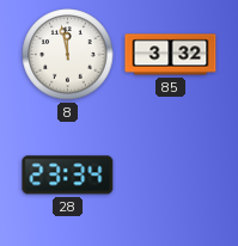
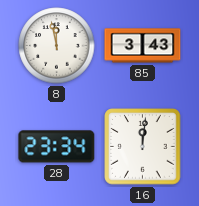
85: 3:32 -> 3:43
16: none -> 12:01
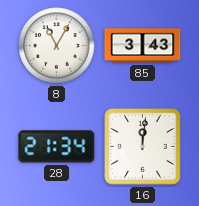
8: 11:58 -> 11:05
28: 23:34 -> 21:34
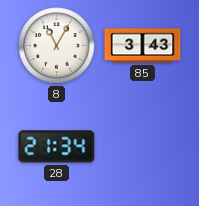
16: 12:01 -> none
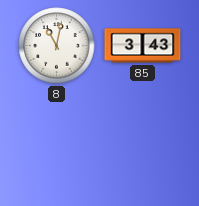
8: 11:05 -> 11:02
28: 21:34 -> none
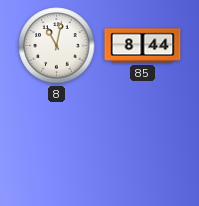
85: 3:43 -> 8:44
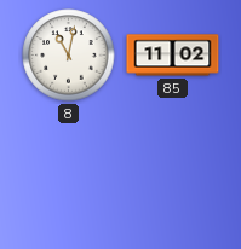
85: 8:44 -> 11:02
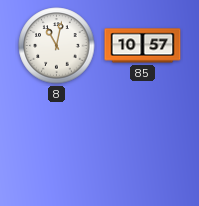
85: 11:02 -> 10:57
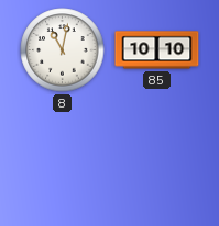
85: 10:57 -> 10:10
